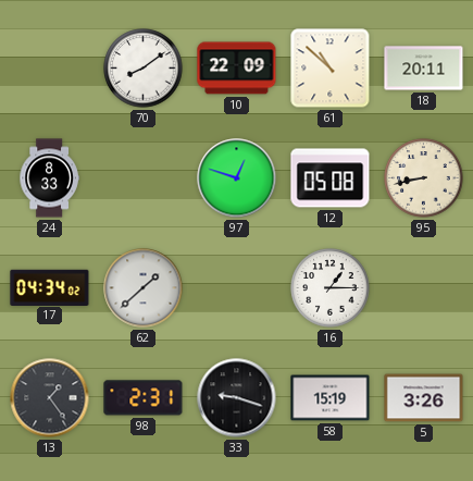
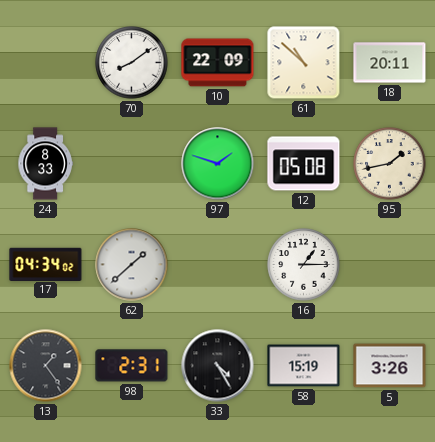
97: 12:48 -> 1:48
95: 8:43 -> 1:43
33: 9:18 -> 4:25
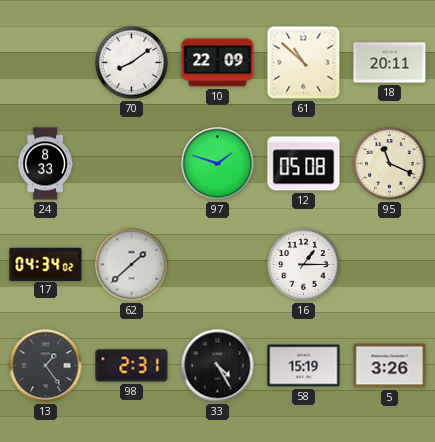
95: 1:43 -> 11:19
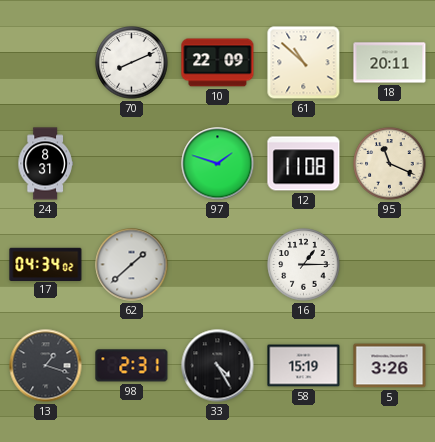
70: 8:09 -> 8:11
24: 8:33 -> 8:31
12: 05:08 -> 11:08
13: 1:24 -> 1:18
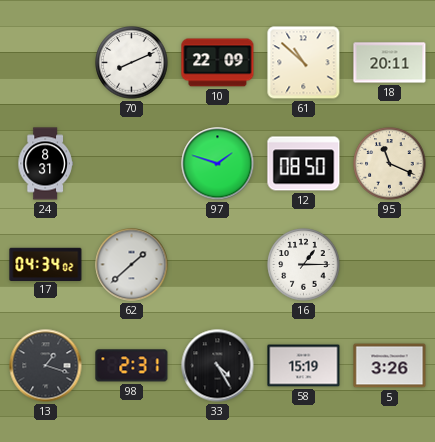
12: 11:08 -> 08:50
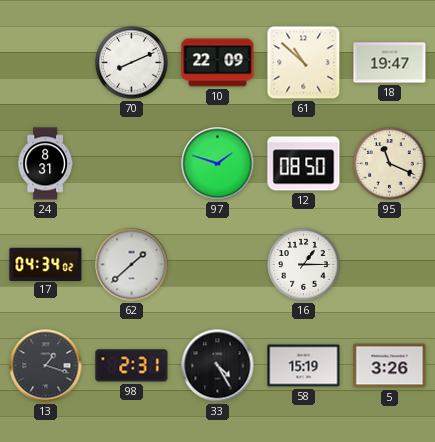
18: 20:11 -> 19:47
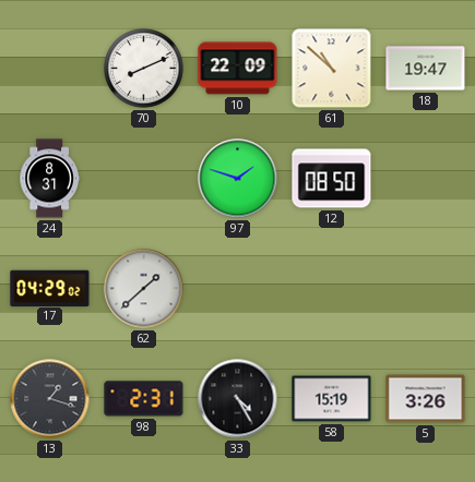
95: 11:19 -> none
17: 04:34 -> 04:29
16: 1:15 -> none
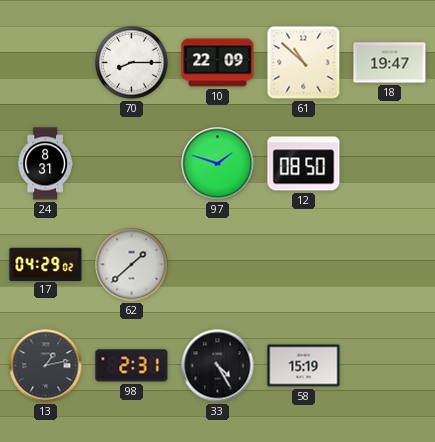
70: 8:11 -> 8:15
13: 1:18 -> 1:13
5: 3:26 -> none
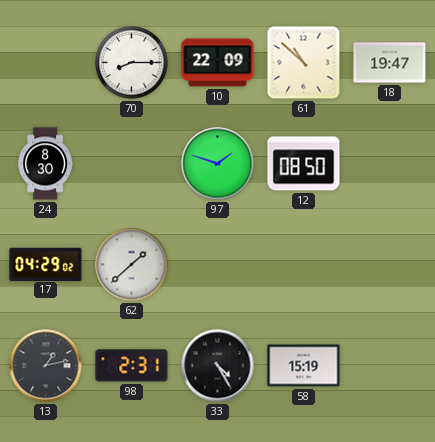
24: 8:31 -> 8:30
